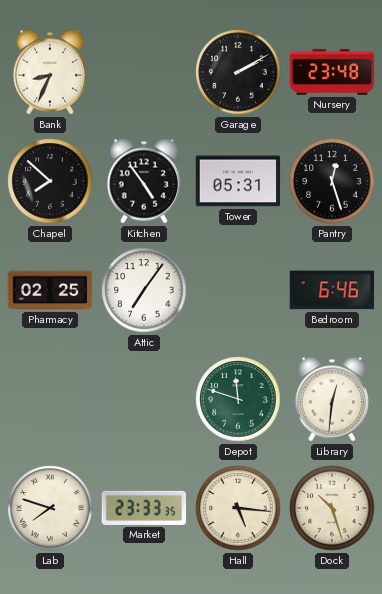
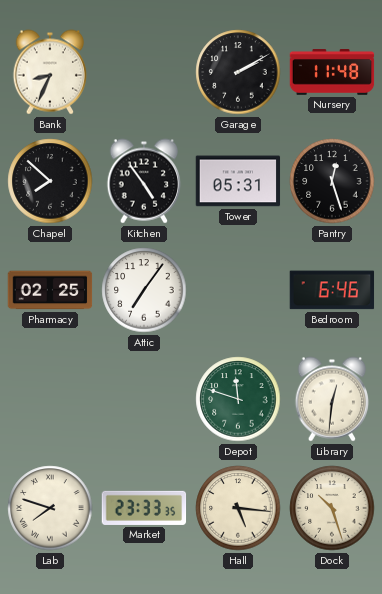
Nursery: 23:48 -> 11:48
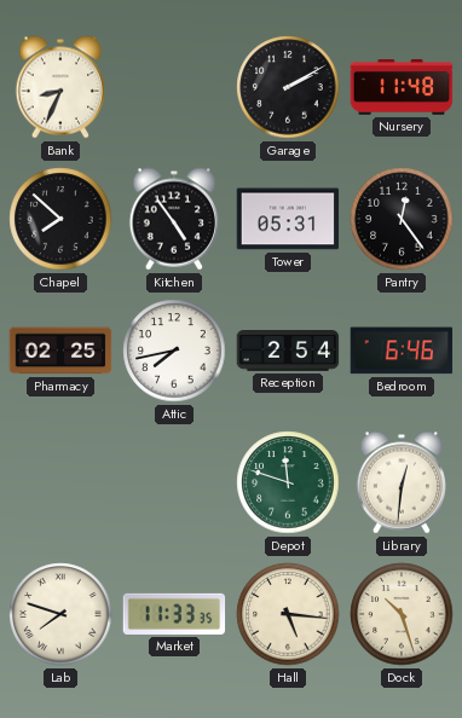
Pantry: 12:27 -> 12:24
Attic: 7:06 -> 7:43
Reception: none -> 2:54
Market: 23:33 -> 11:33
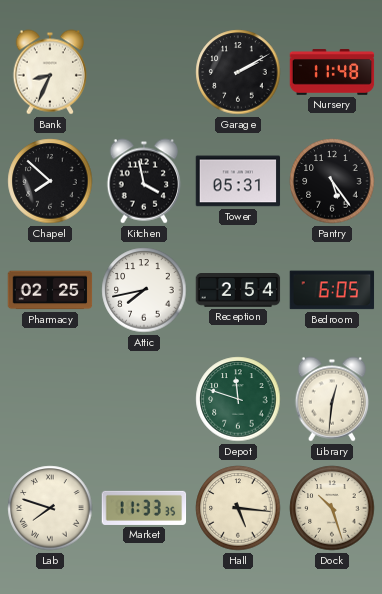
Kitchen: 4:54 -> 3:58
Pantry: 12:24 -> 5:24
Bedroom: 6:46 -> 6:05
